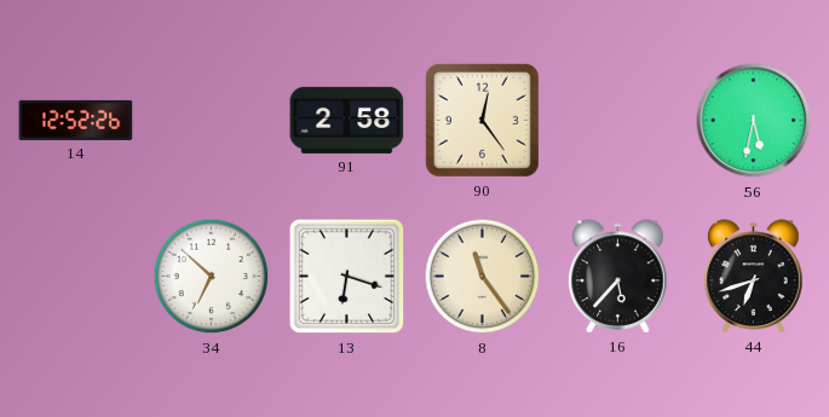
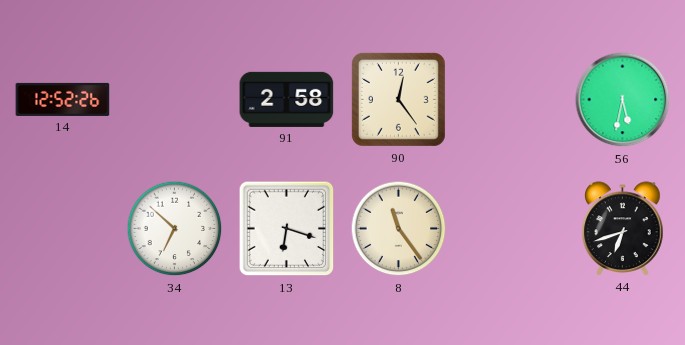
16: 5:37 -> none
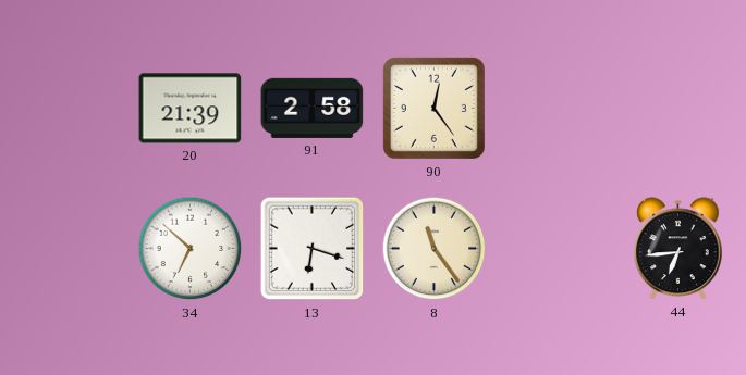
14: 12:52 -> none
20: none -> 21:39
56: 5:32 -> none
44: 6:42 -> 6:44
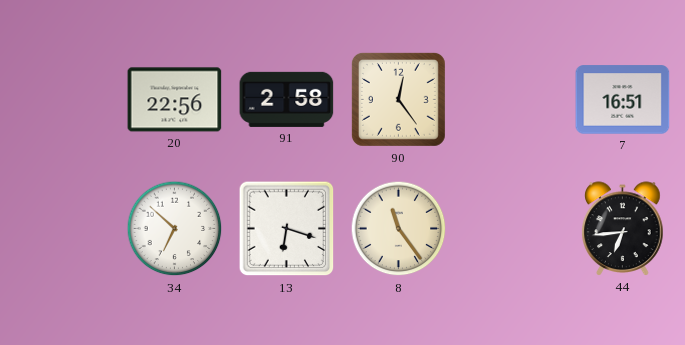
20: 21:39 -> 22:56
7: none -> 16:51
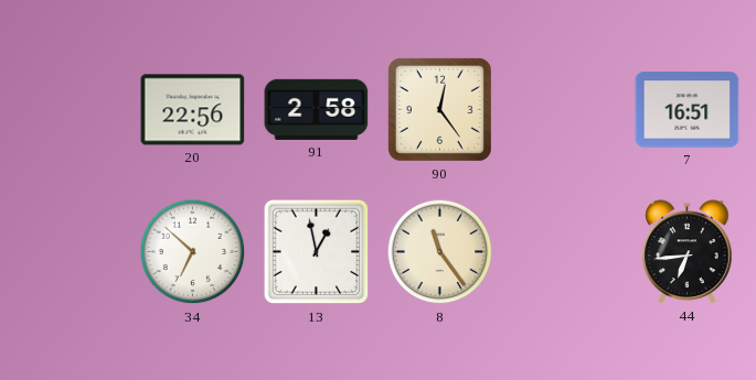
13: 6:18 -> 12:58
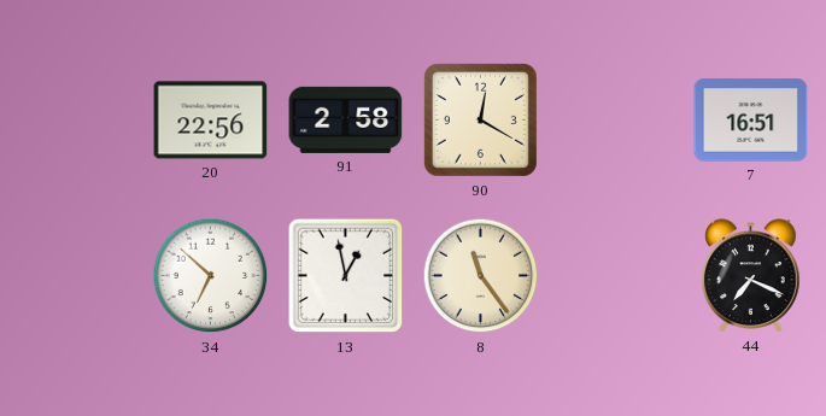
90: 12:24 -> 12:20
44: 6:44 -> 7:19
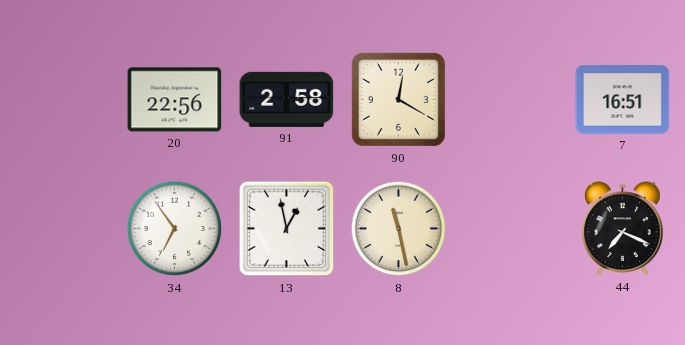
34: 6:52 -> 6:54
8: 11:24 -> 11:28
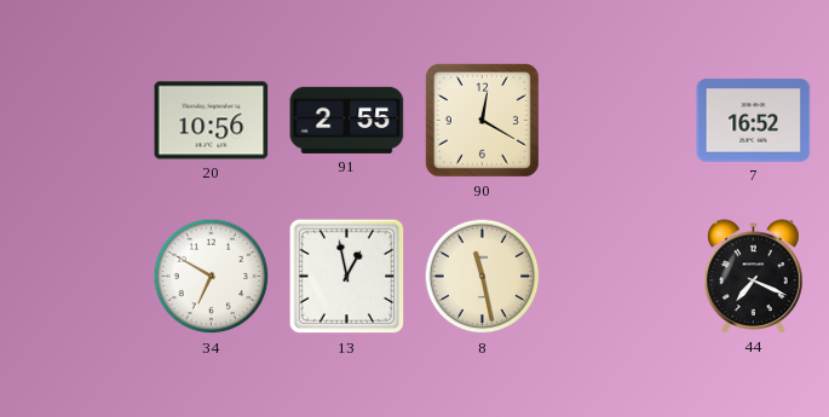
20: 22:56 -> 10:56
91: 2:58 -> 2:55
7: 16:51 -> 16:52
34: 6:54 -> 6:50
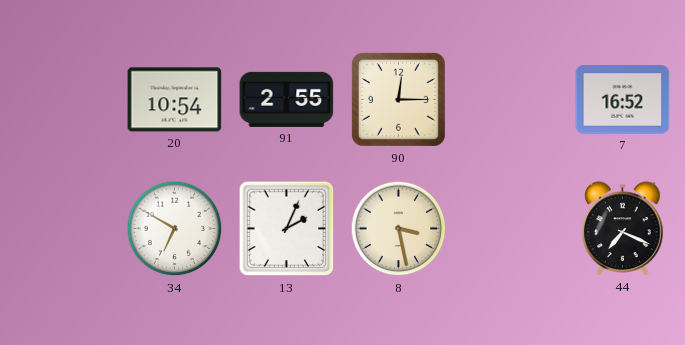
20: 10:56 -> 10:54
90: 12:20 -> 12:15
13: 12:58 -> 2:04
8: 11:28 -> 3:28
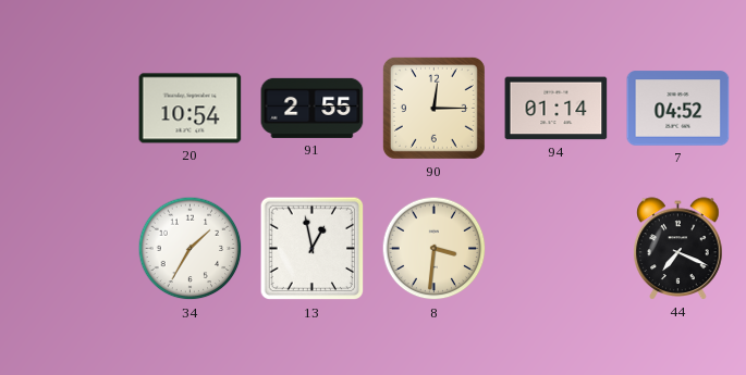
94: none -> 01:14
7: 16:52 -> 04:52
34: 6:50 -> 1:35
13: 2:04 -> 12:58
8: 3:28 -> 3:31
